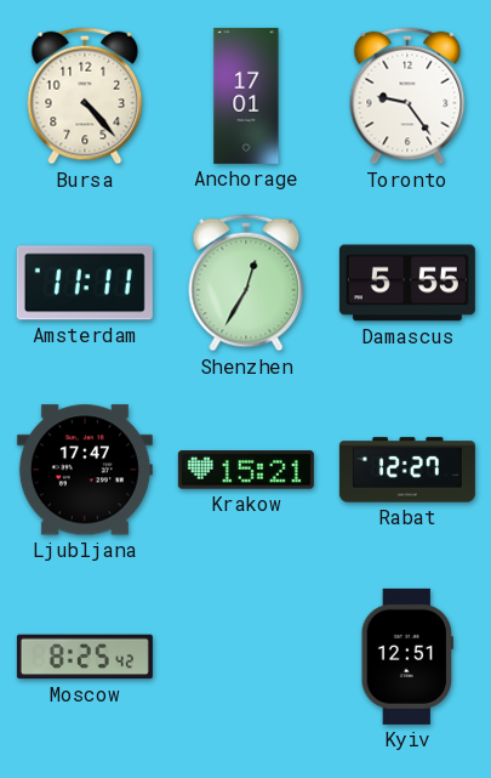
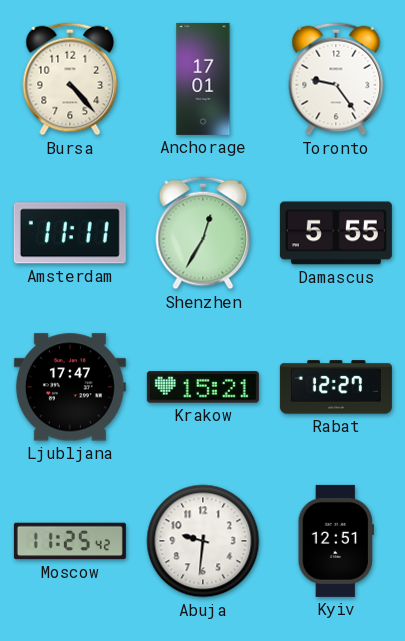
Moscow: 8:25 -> 11:25
Abuja: none -> 9:31
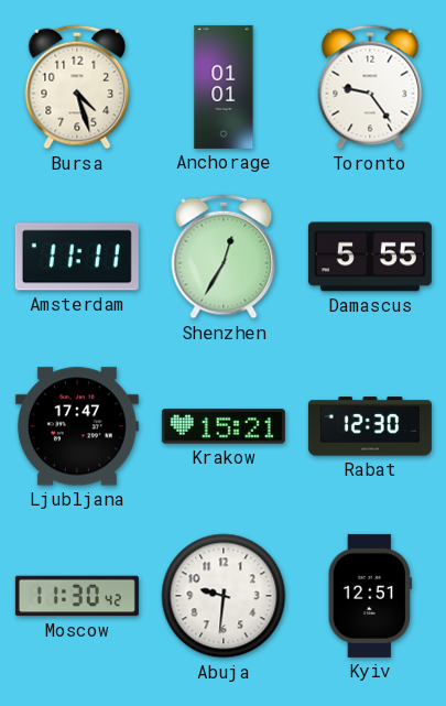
Bursa: 4:23 -> 4:27
Anchorage: 17:01 -> 01:01
Rabat: 12:27 -> 12:30
Moscow: 11:25 -> 11:30
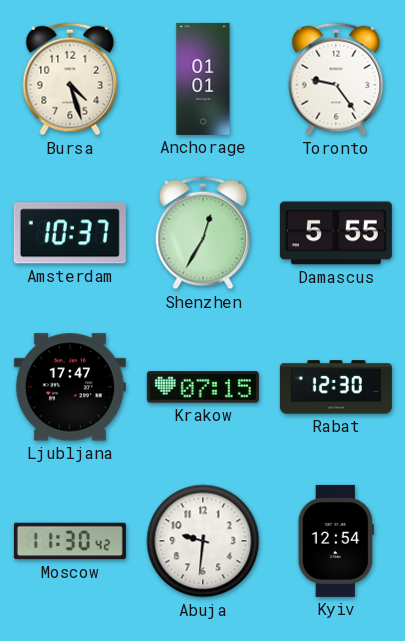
Amsterdam: 11:11 -> 10:37
Krakow: 15:21 -> 07:15
Kyiv: 12:51 -> 12:54
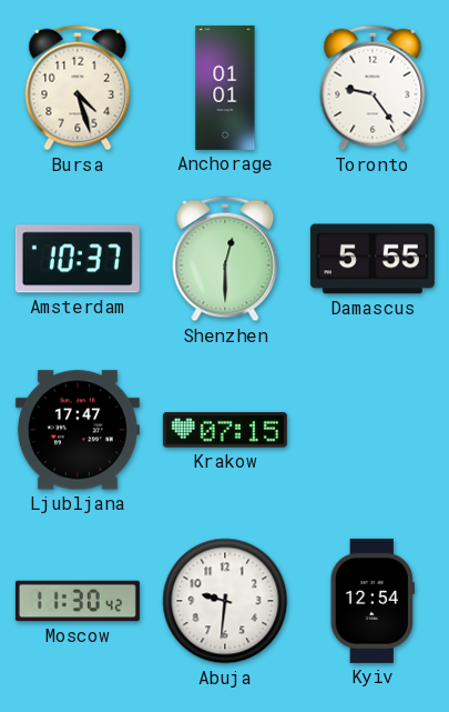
Shenzhen: 12:35 -> 12:30
Rabat: 12:30 -> none
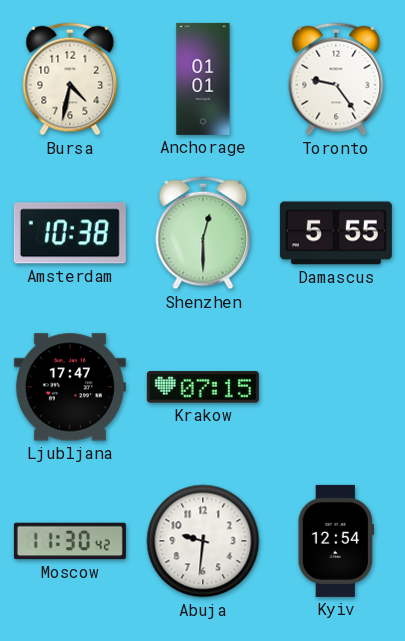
Bursa: 4:27 -> 4:32
Amsterdam: 10:37 -> 10:38
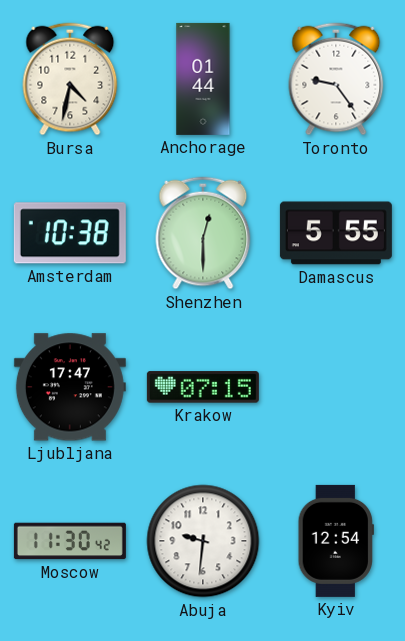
Anchorage: 01:01 -> 01:44
